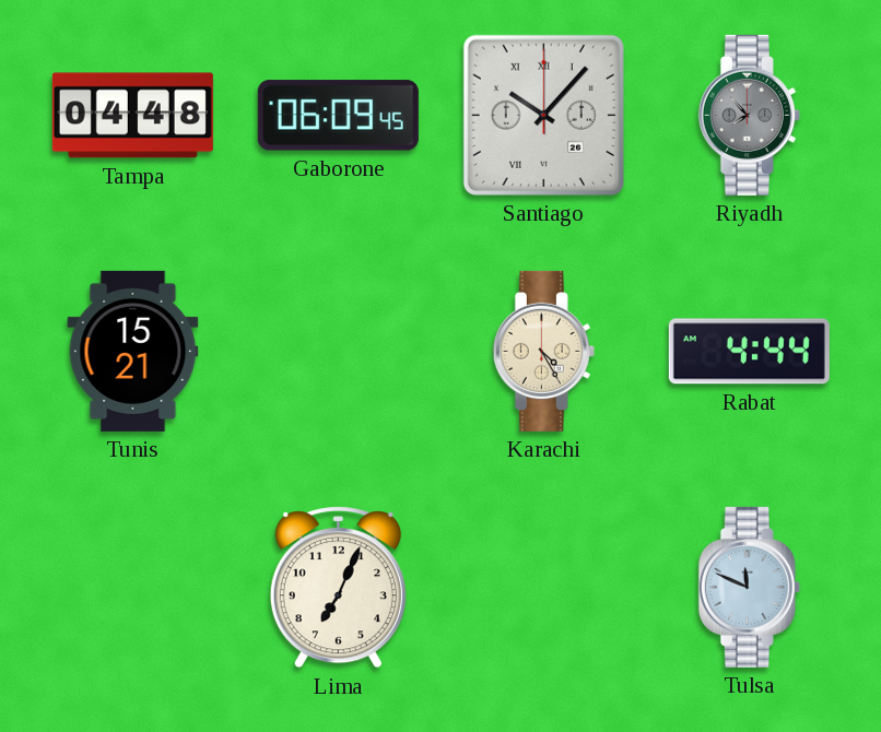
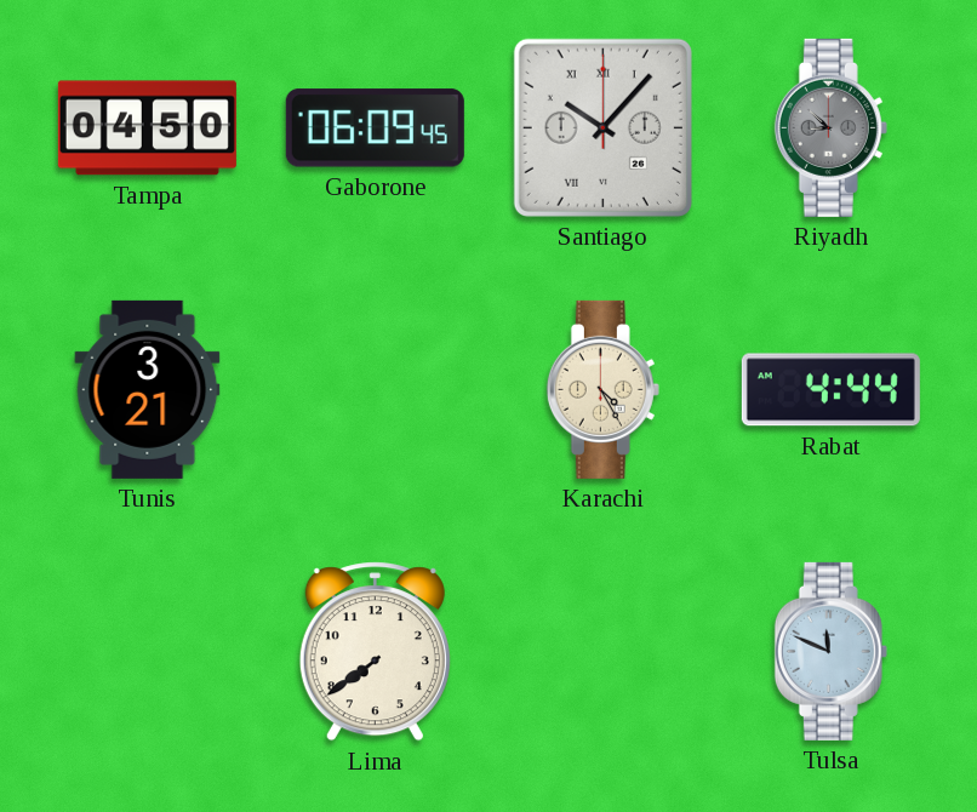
Tampa: 04:48 -> 04:50
Riyadh: 7:53 -> 8:52
Tunis: 15:21 -> 3:21
Lima: 7:04 -> 7:39
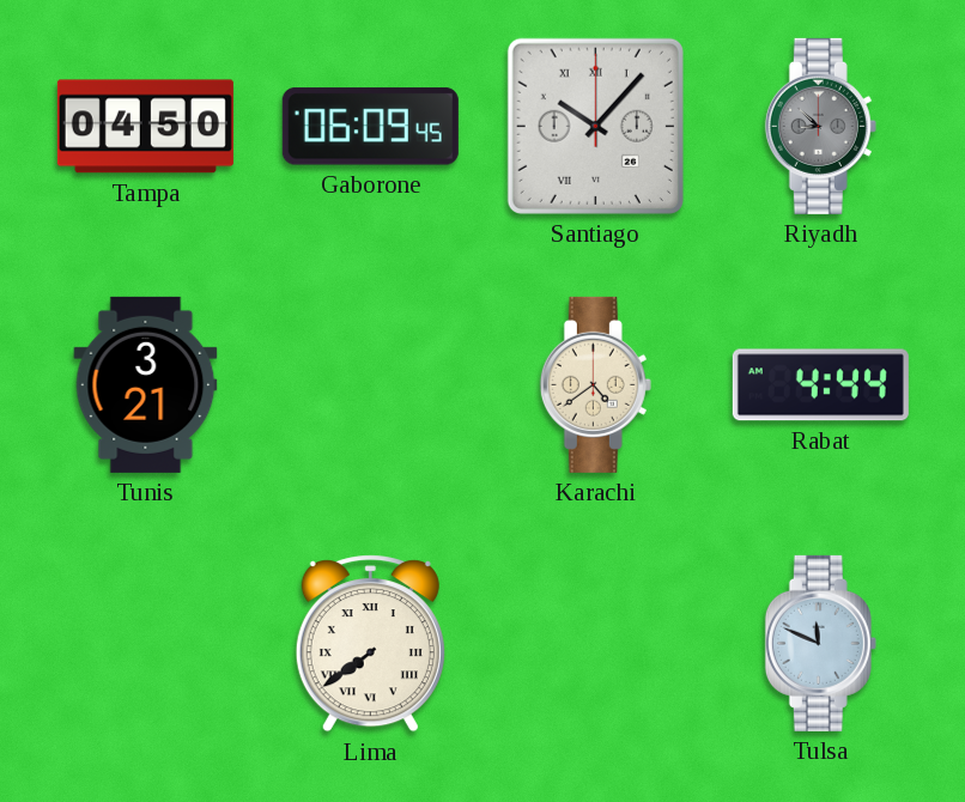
Karachi: 4:25 -> 4:39
Lima numerals: Arabic -> Roman
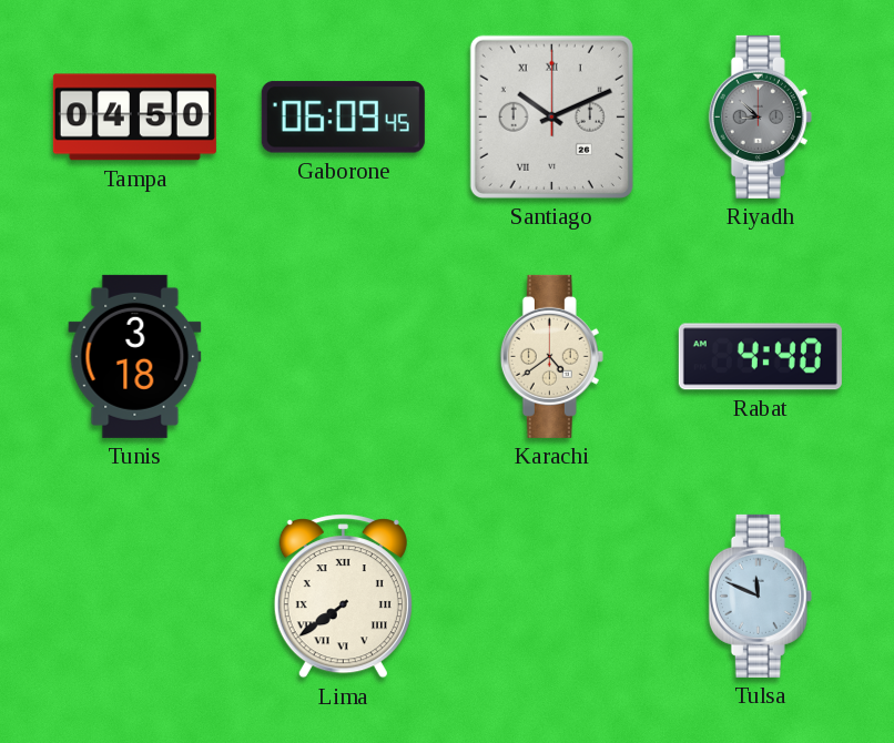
Santiago: 10:07 -> 10:11
Tunis: 3:21 -> 3:18
Rabat: 4:44 -> 4:40
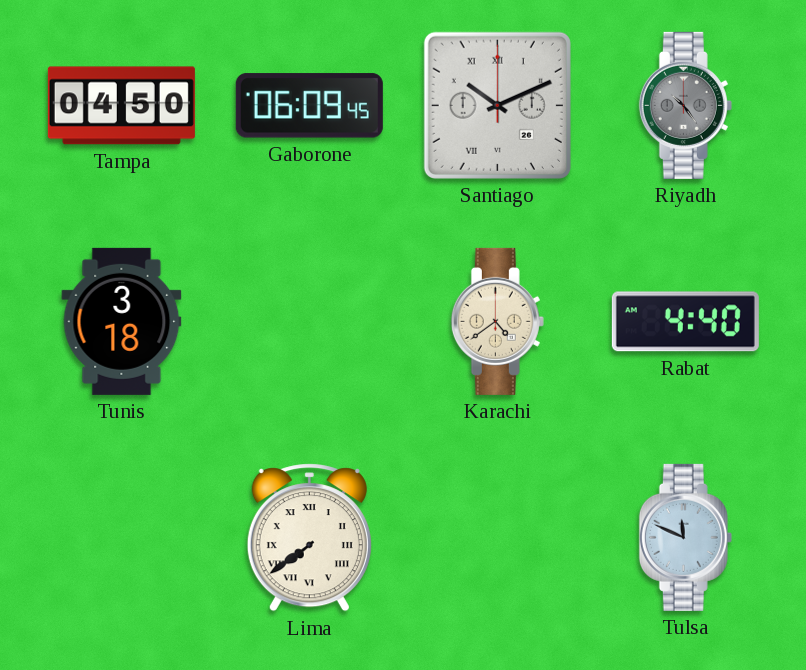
Riyadh: 8:52 -> 10:24
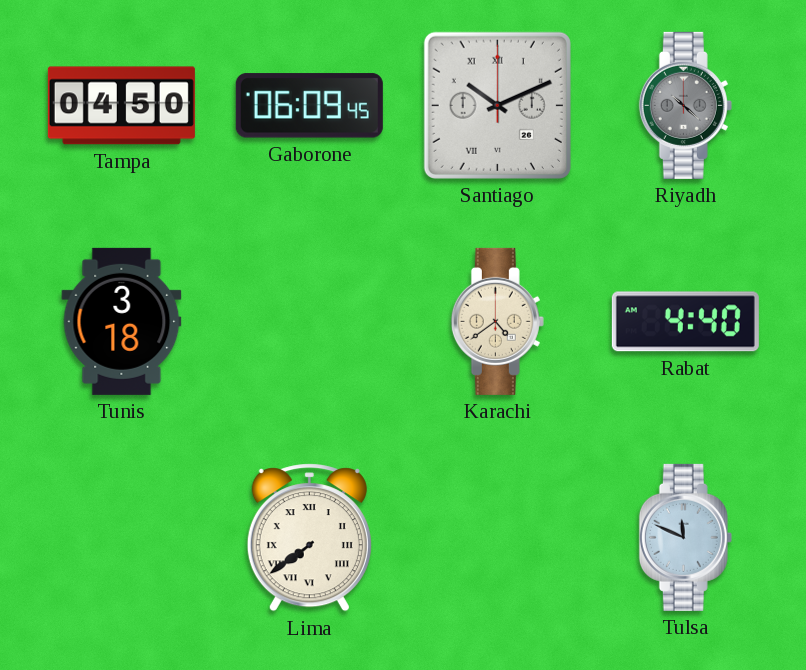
Riyadh: 10:24 -> 10:22
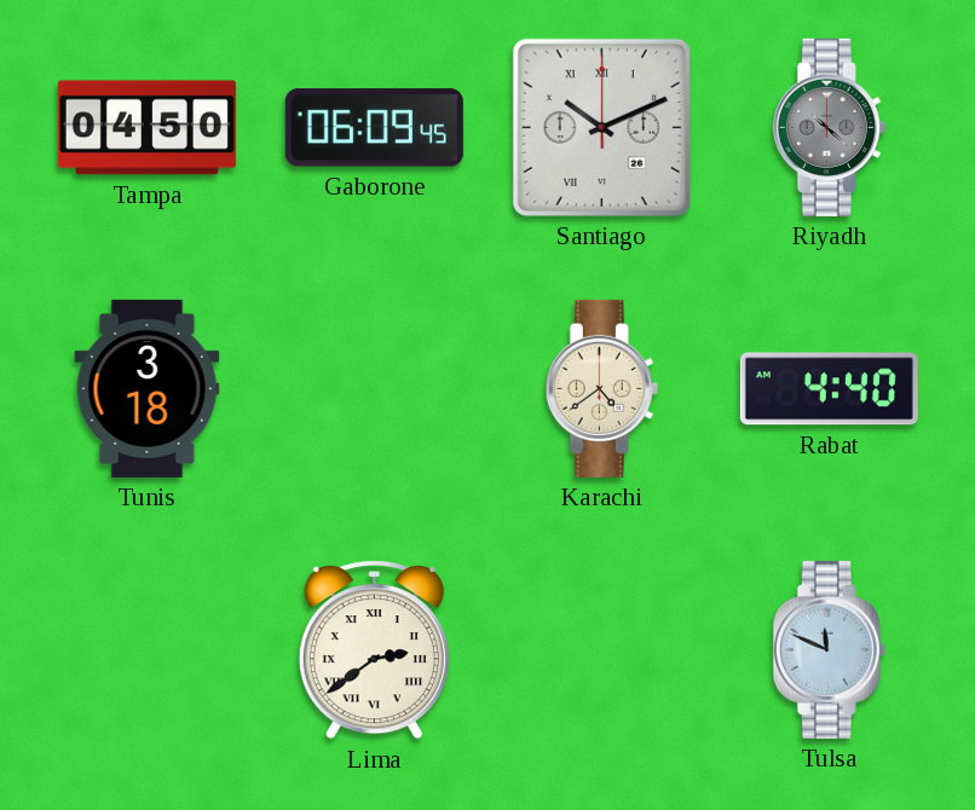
Lima: 7:39 -> 2:39
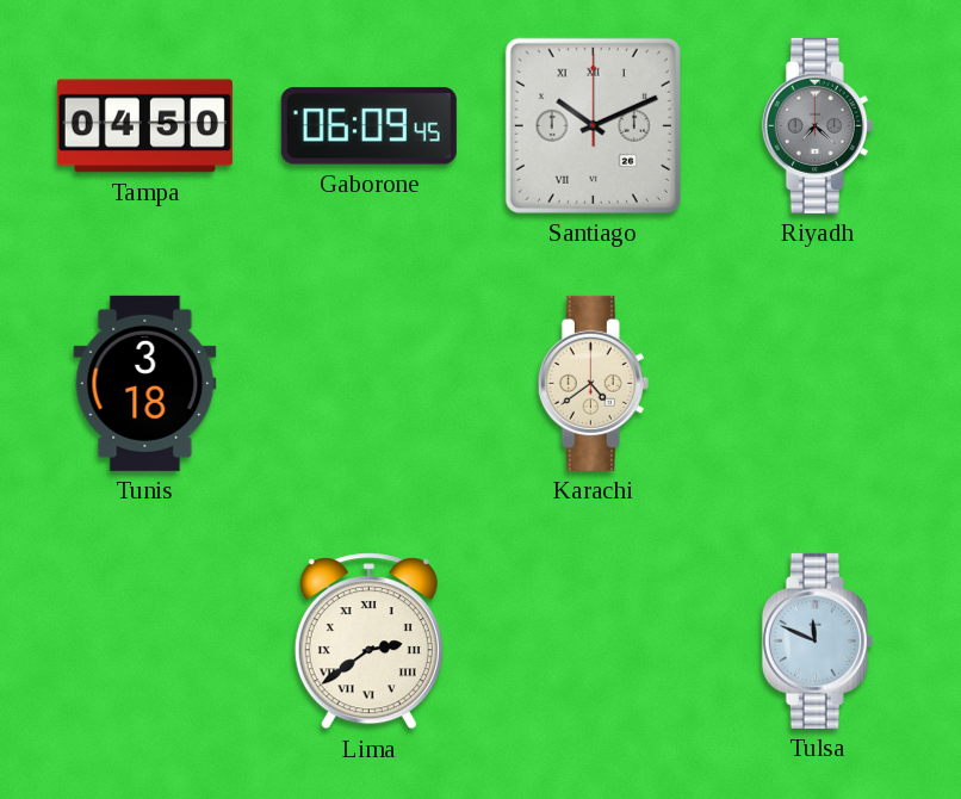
Riyadh: 10:22 -> 7:22
Rabat: 4:40 -> none
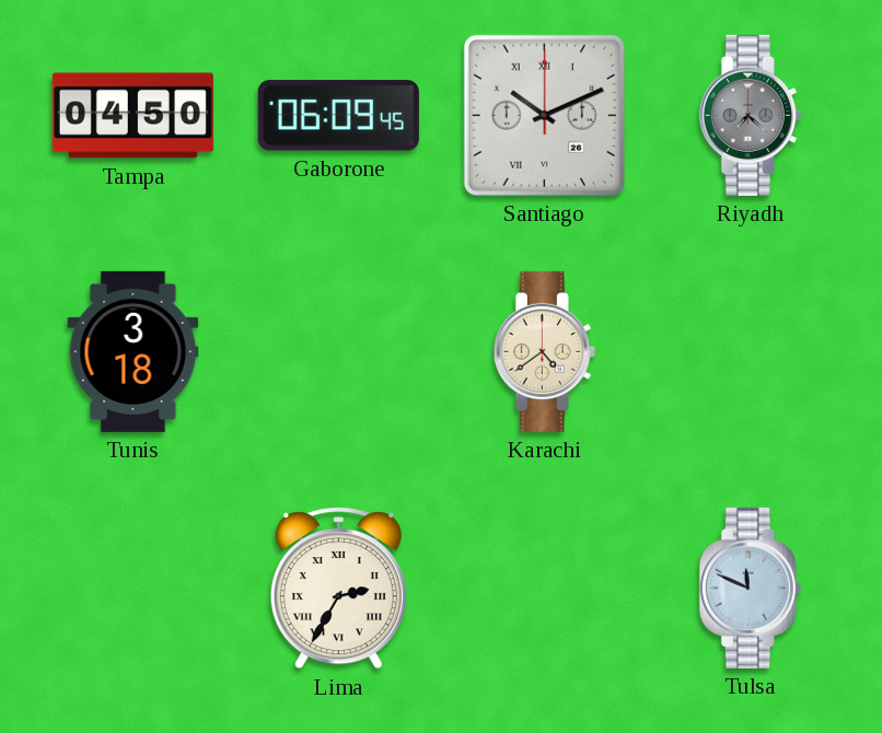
Lima: 2:39 -> 2:35
